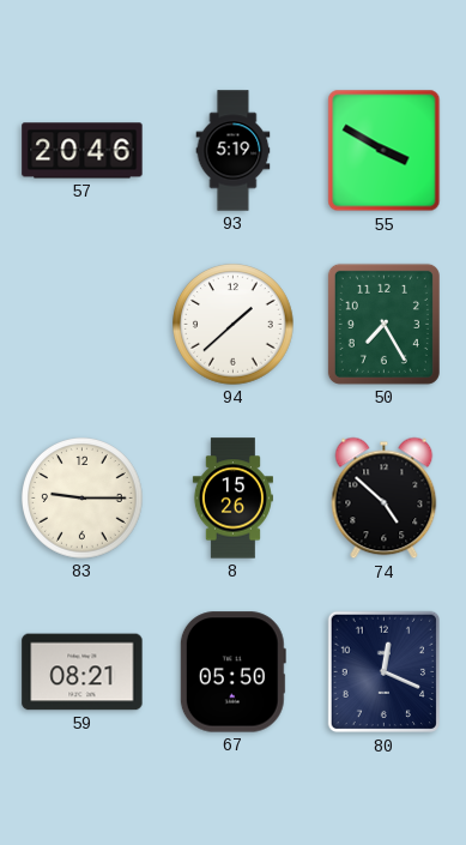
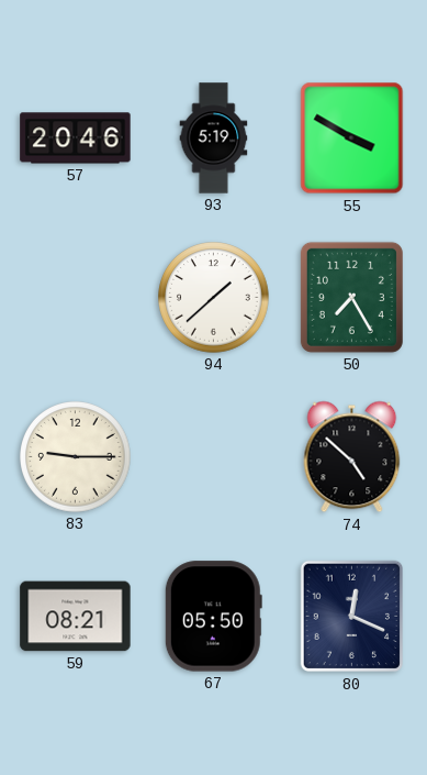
8: 15:26 -> none
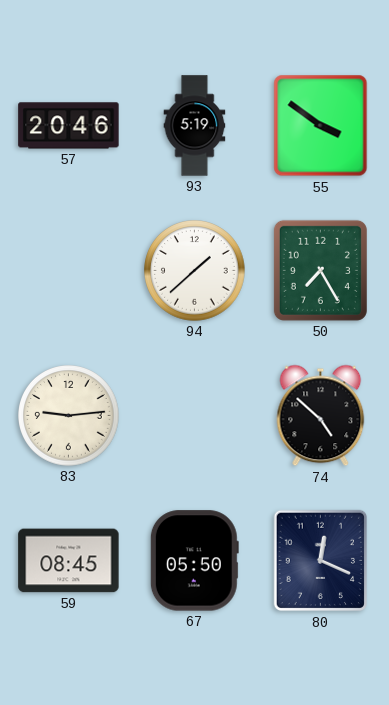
55: 3:50 -> 3:51
83: 9:15 -> 9:14
59: 08:21 -> 08:45
